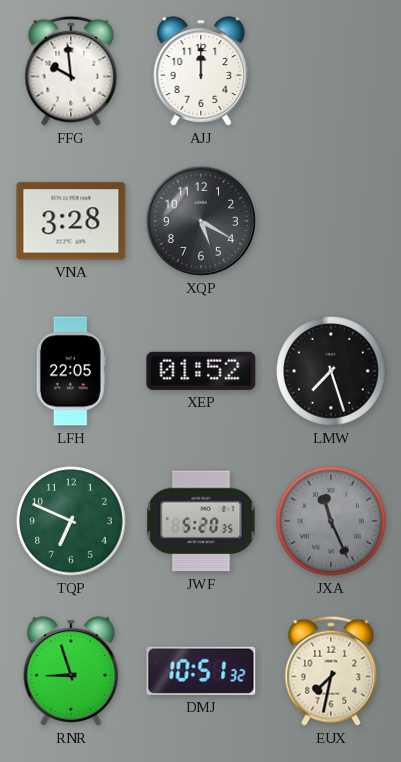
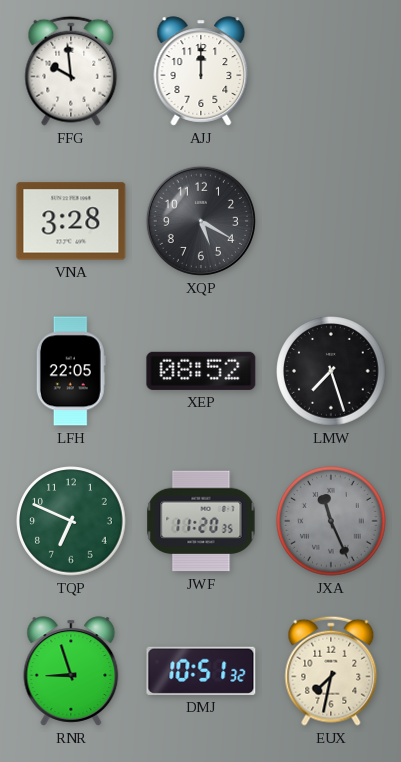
XEP: 01:52 -> 08:52
JWF: 5:20 -> 11:20
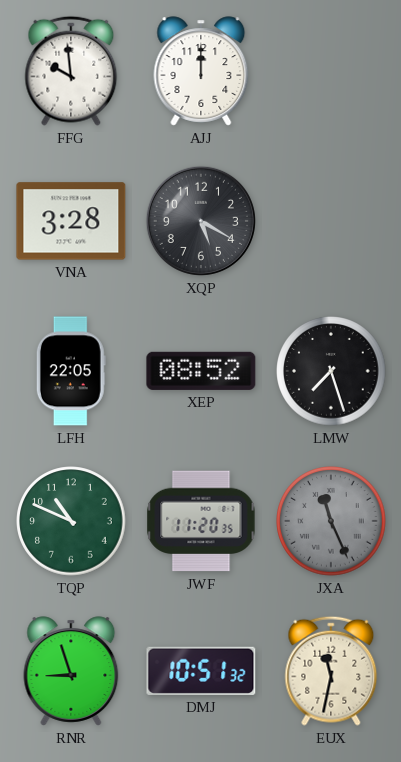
TQP: 6:49 -> 10:49
EUX: 7:32 -> 11:32
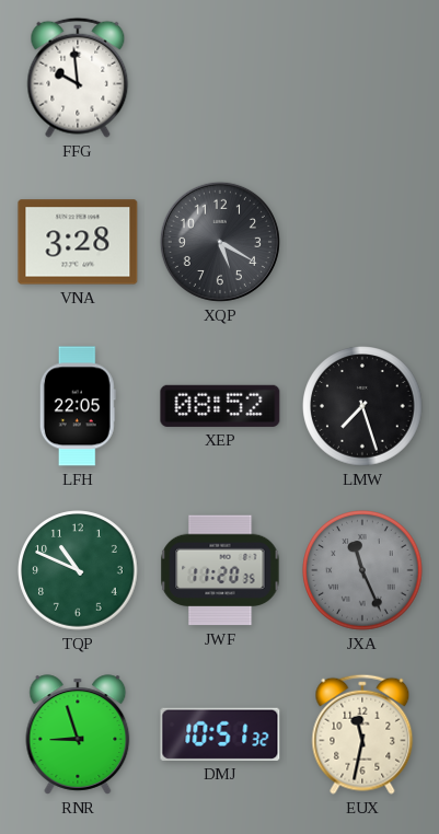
AJJ: 12:00 -> none
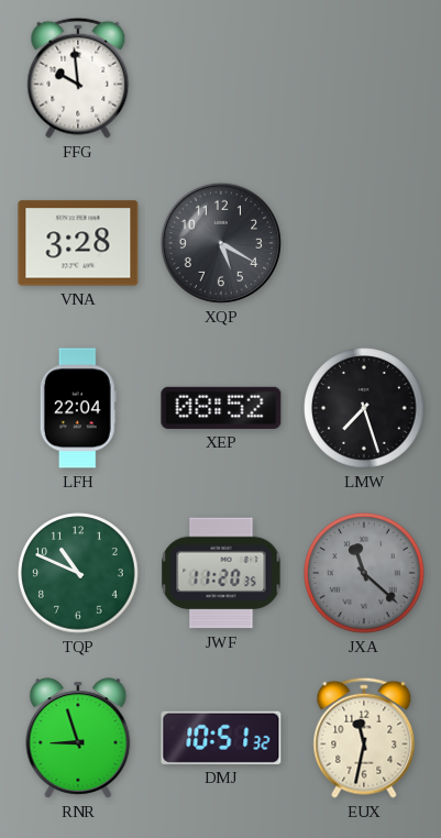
LFH: 22:05 -> 22:04
JXA: 11:26 -> 11:22
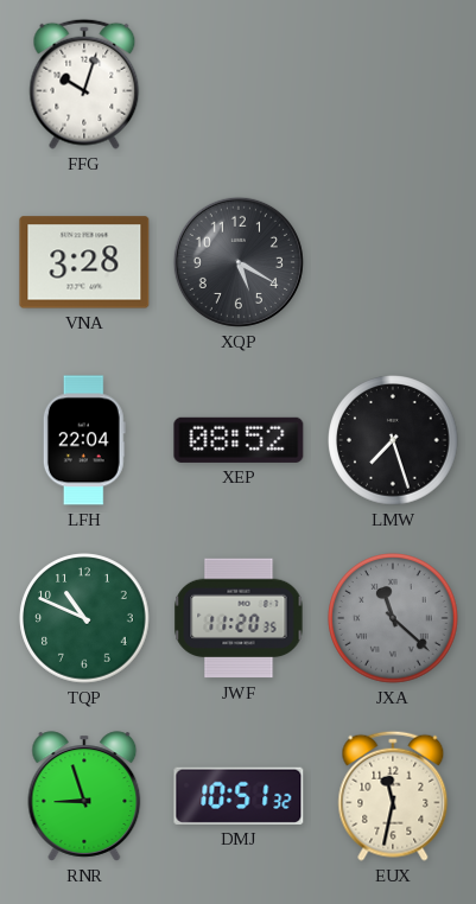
FFG: 9:59 -> 10:03
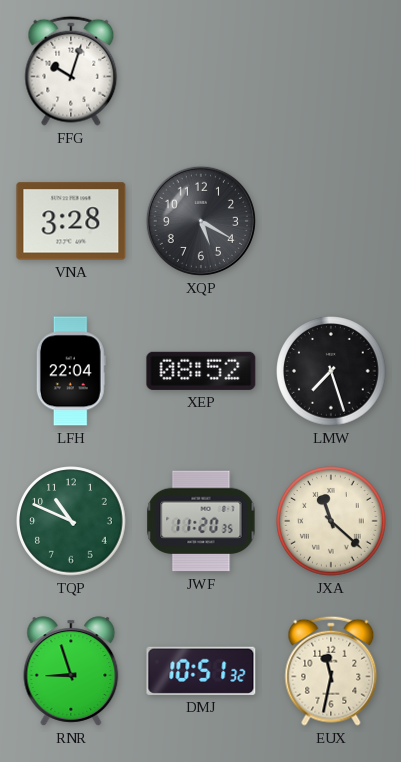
JXA dial: grey -> cream
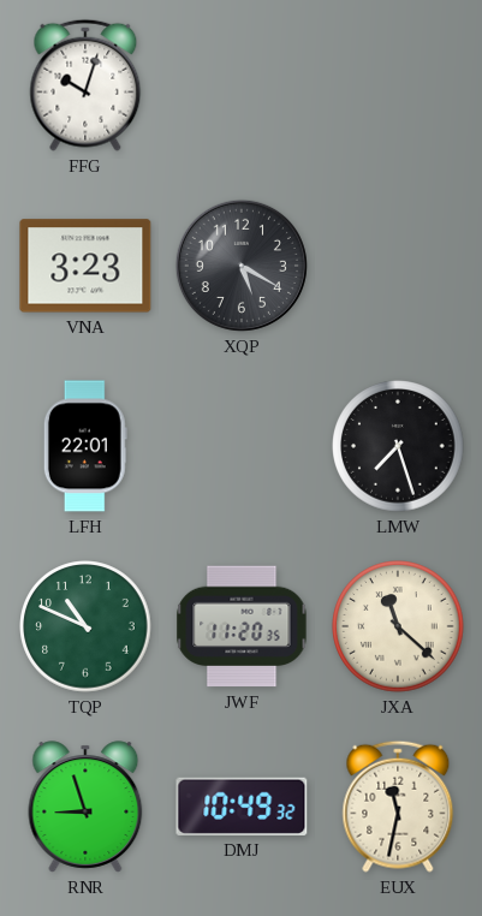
VNA: 3:28 -> 3:23
LFH: 22:04 -> 22:01
XEP: 08:52 -> none
DMJ: 10:51 -> 10:49
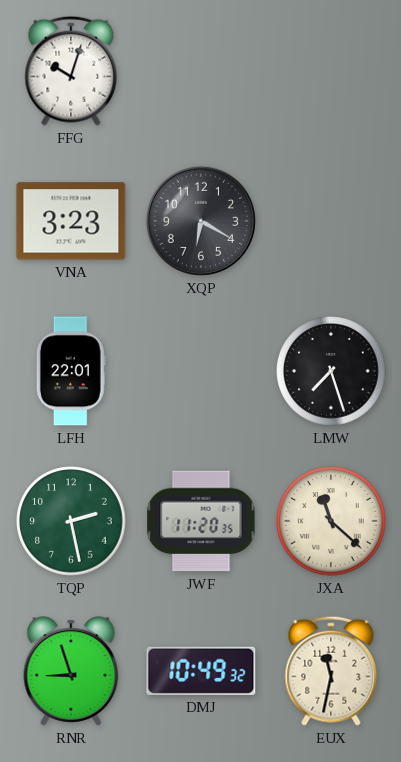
XQP: 5:20 -> 6:20
TQP: 10:49 -> 2:28
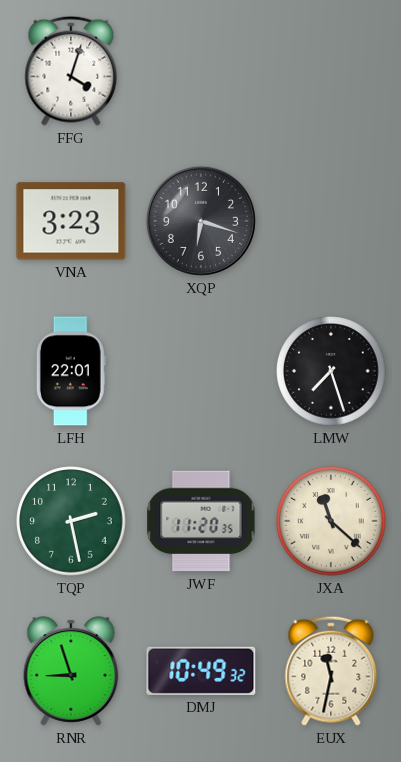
FFG: 10:03 -> 4:03
XQP: 6:20 -> 6:18
